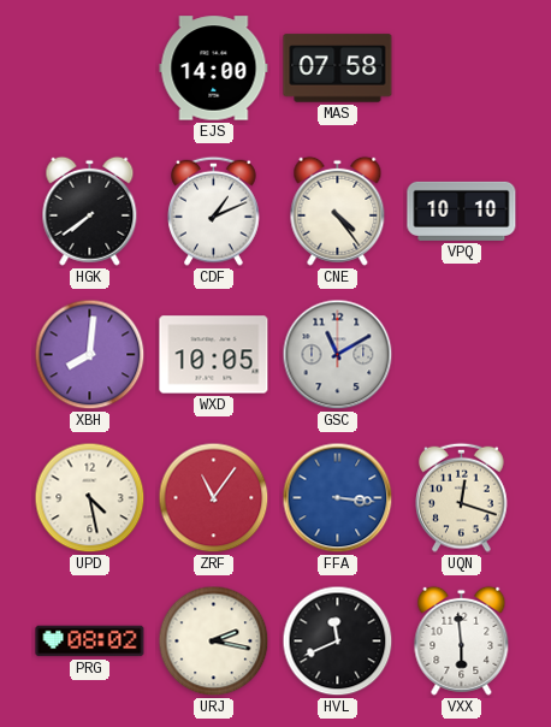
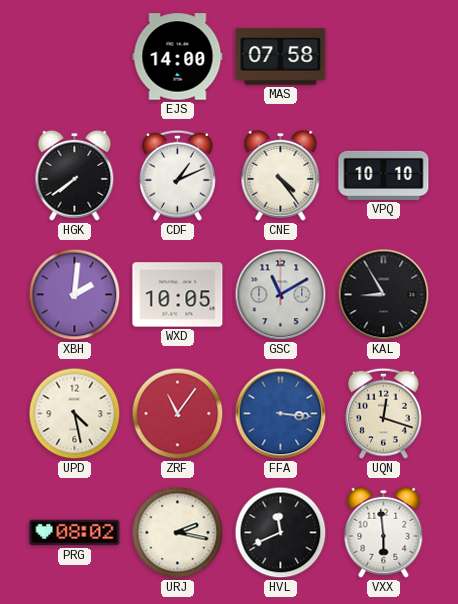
XBH: 8:01 -> 2:01
KAL: none -> 8:55
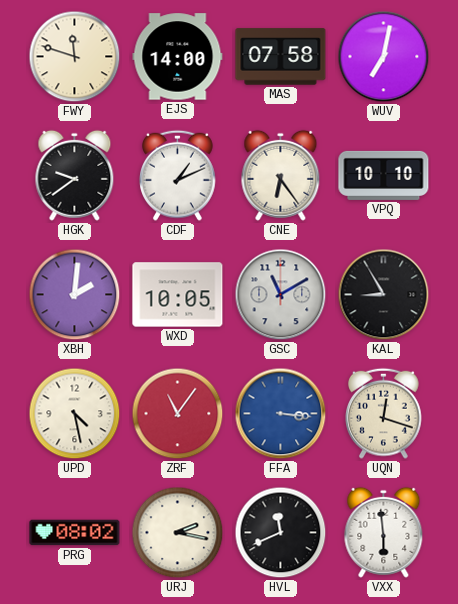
FWY: none -> 11:48
WUV: none -> 7:02
HGK: 7:39 -> 9:39
CNE: 4:24 -> 6:24
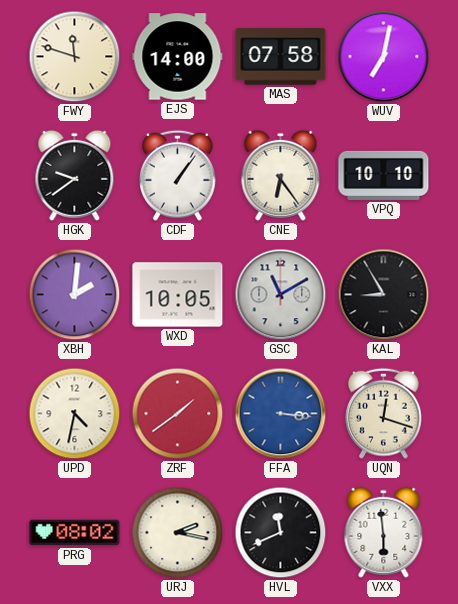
CDF: 1:11 -> 1:06
UPD: 4:28 -> 4:32
ZRF: 11:06 -> 1:39
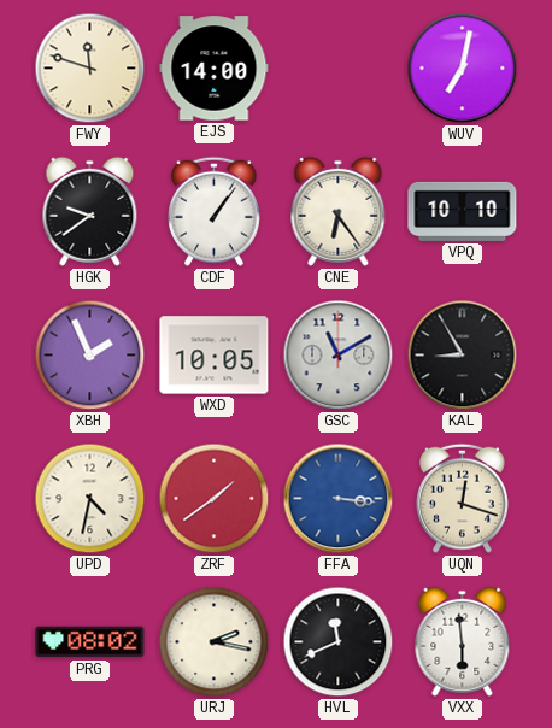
MAS: 07:58 -> none
XBH: 2:01 -> 1:56
